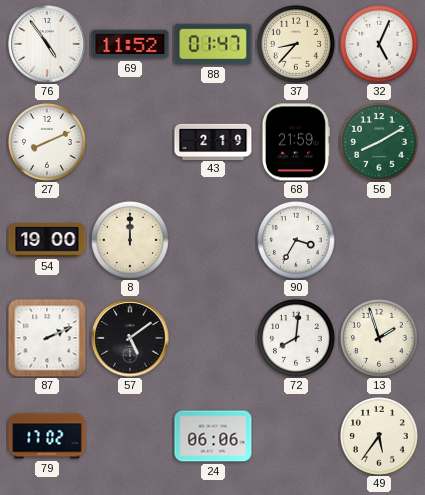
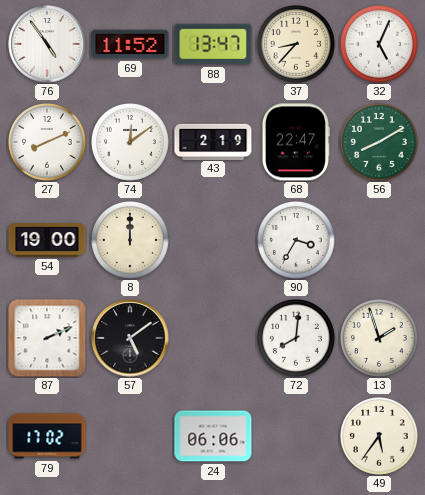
88: 01:47 -> 13:47
74: none -> 12:09
68: 21:59 -> 22:47
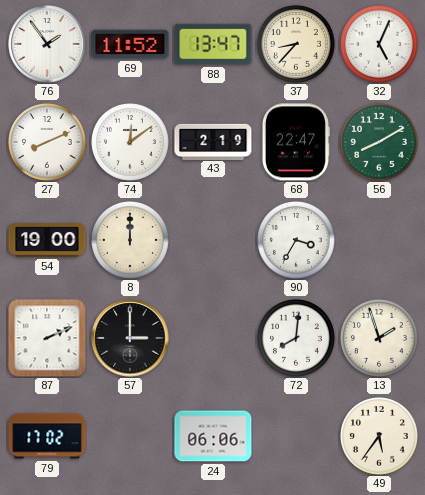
76: 4:54 -> 1:54
57: 5:09 -> 3:00
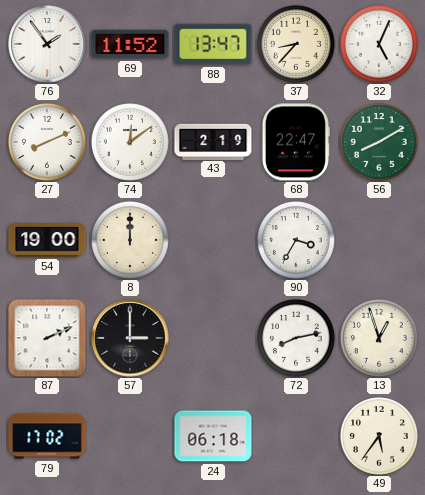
72: 8:01 -> 8:13
13: 1:57 -> 12:57
24: 06:06 -> 06:18
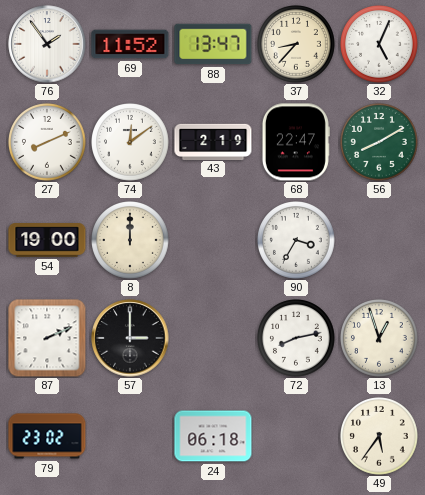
79: 17:02 -> 23:02
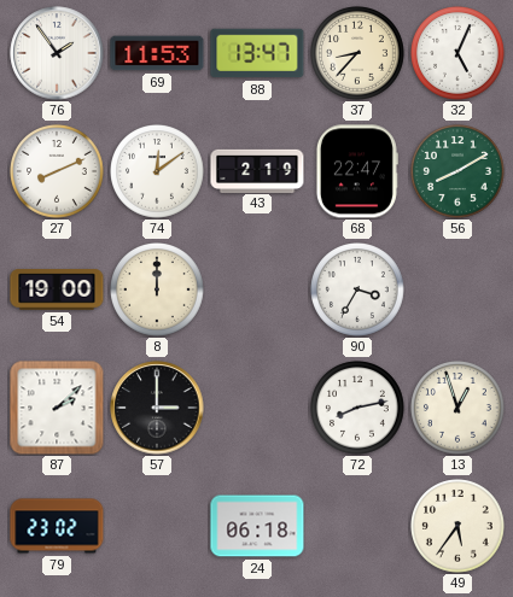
69: 11:52 -> 11:53
87: 2:11 -> 2:08
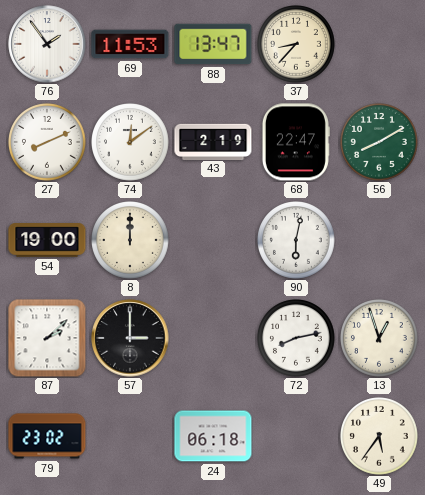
32: 5:04 -> none
90: 3:35 -> 6:02
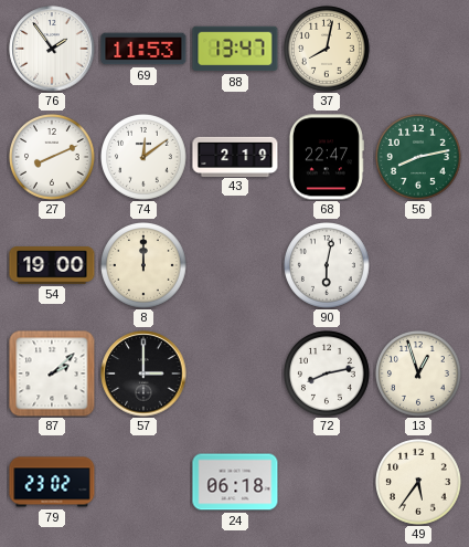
37: 8:37 -> 8:02
56: 8:10 -> 8:13
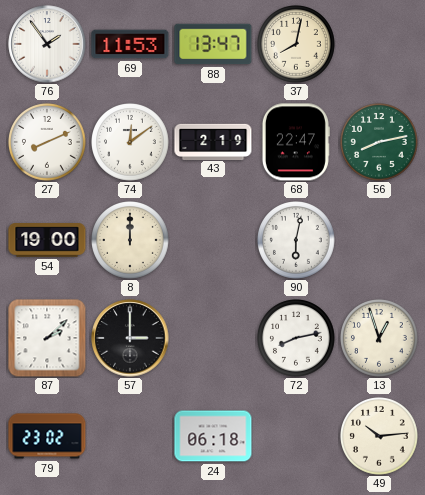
49: 5:36 -> 10:14
